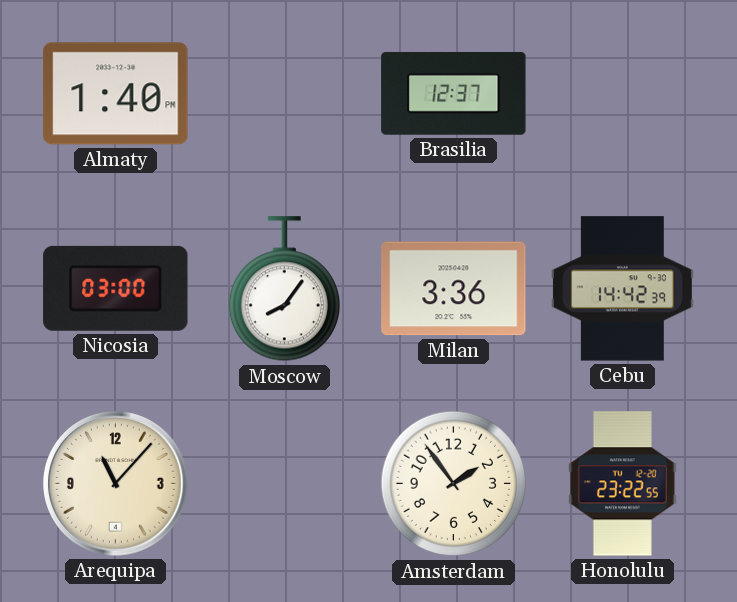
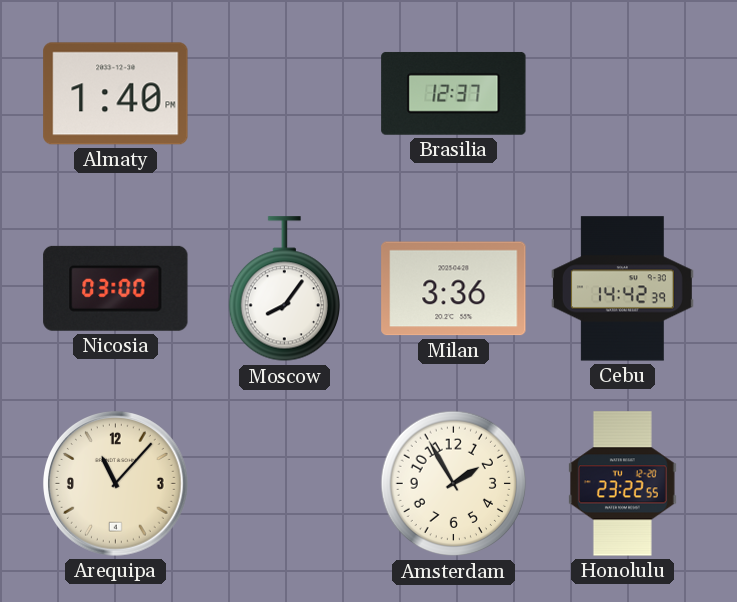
Amsterdam: 1:54 -> 1:55
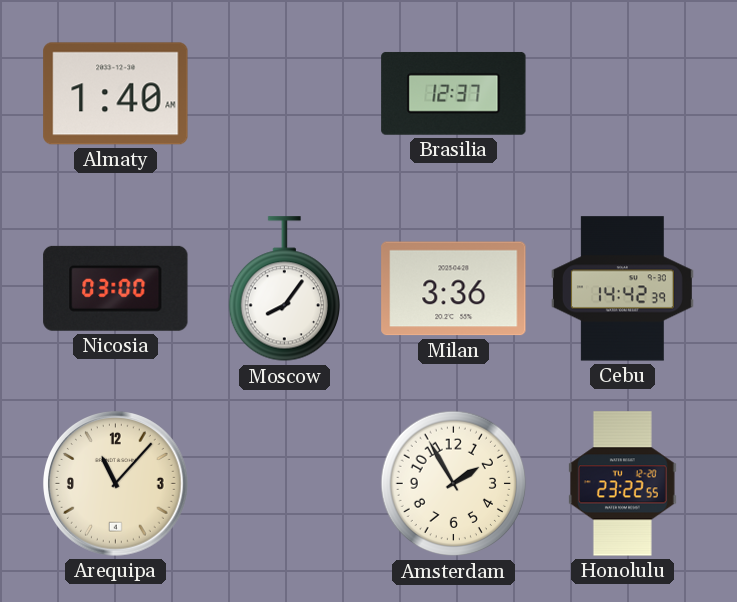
Almaty: 1:40 PM -> 1:40 AM
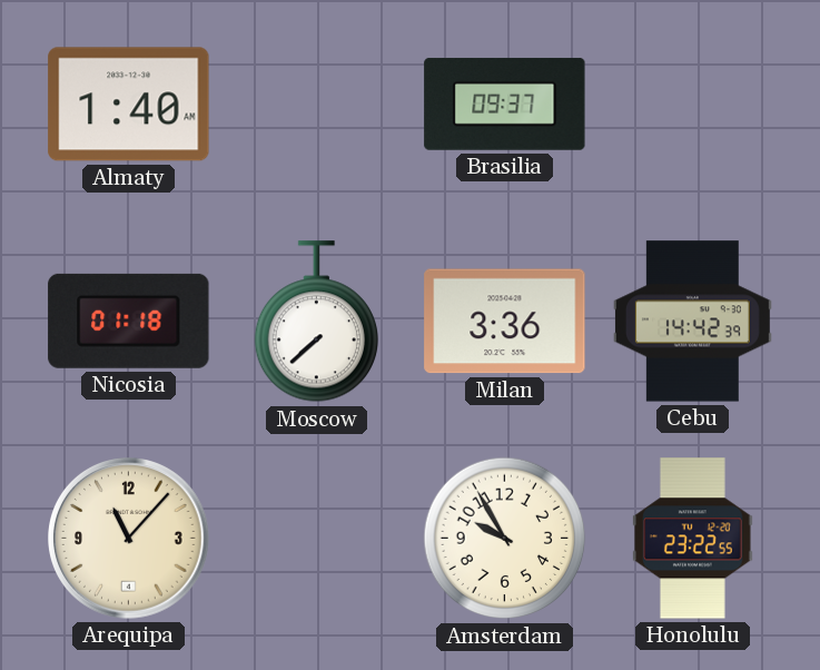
Brasilia: 12:37 -> 09:37
Nicosia: 03:00 -> 01:18
Moscow: 8:06 -> 7:38
Amsterdam: 1:55 -> 9:55
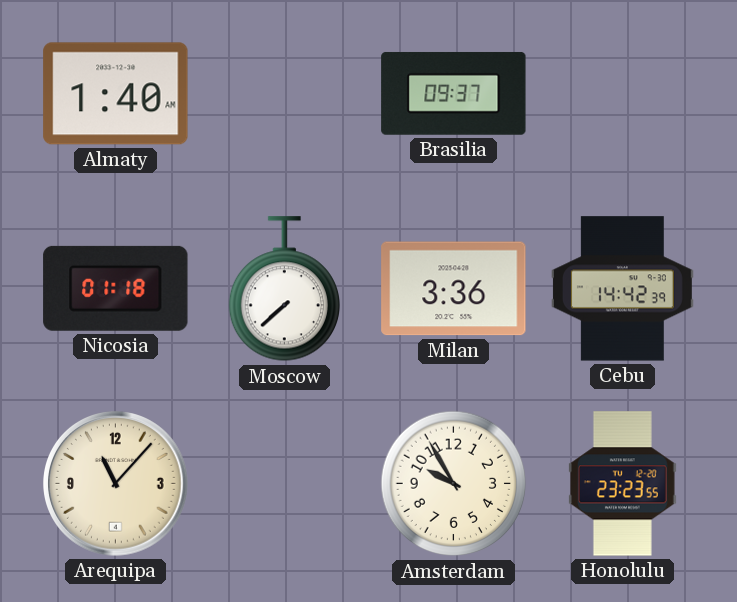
Honolulu: 23:22 -> 23:23
